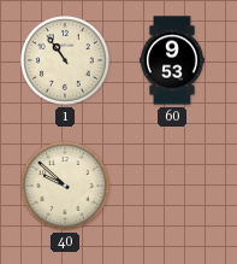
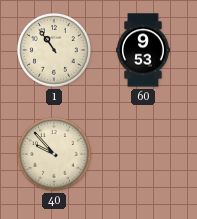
40: 9:52 -> 9:53
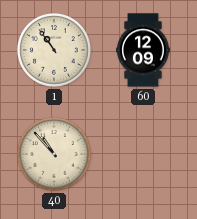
60: 9:53 -> 12:09
40: 9:53 -> 10:53
